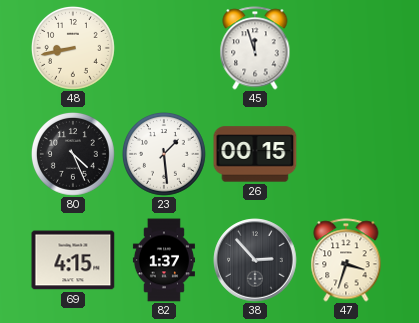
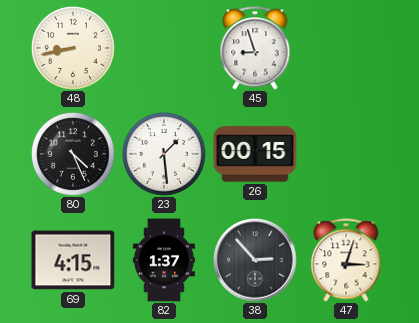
45: 11:57 -> 8:57
47: 3:33 -> 3:03
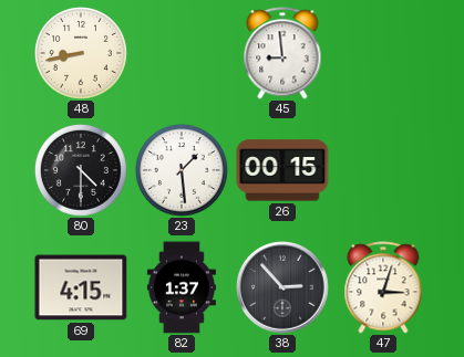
45: 8:57 -> 8:59
80: 4:26 -> 4:30
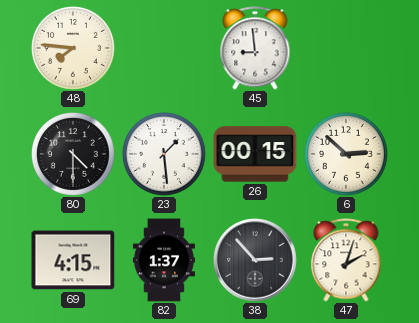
48: 8:43 -> 7:46
6: none -> 2:52
47: 3:03 -> 2:03
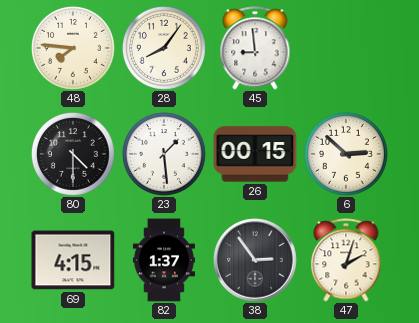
28: none -> 8:06
38: 2:53 -> 2:54
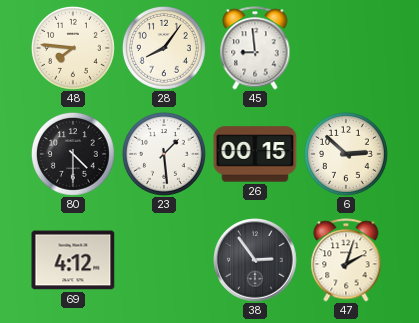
69: 4:15 -> 4:12
82: 1:37 -> none
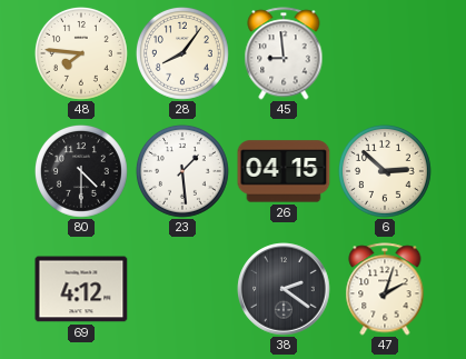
26: 00:15 -> 04:15
38: 2:54 -> 2:21
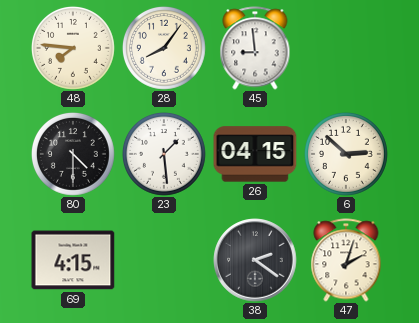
69: 4:12 -> 4:15
